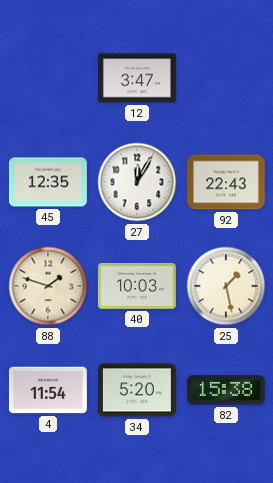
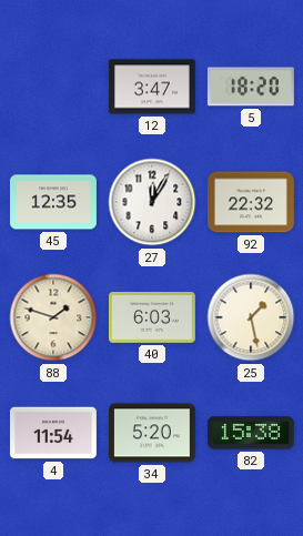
5: none -> 18:20
92: 22:43 -> 22:32
40: 10:03 -> 6:03
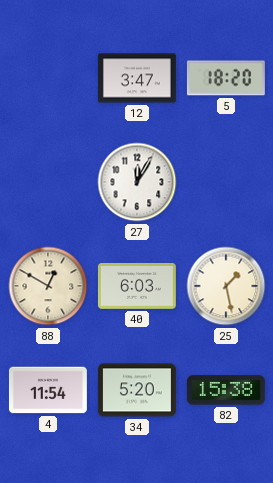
45: 12:35 -> none
92: 22:32 -> none
88: 1:48 -> 12:50
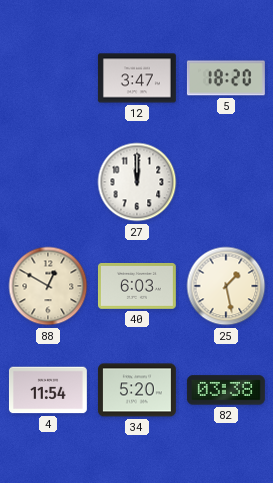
27: 12:05 -> 12:00
82: 15:38 -> 03:38
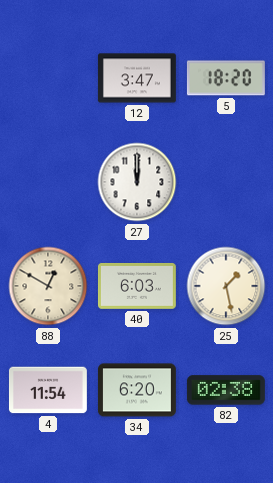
34: 5:20 -> 6:20
82: 03:38 -> 02:38
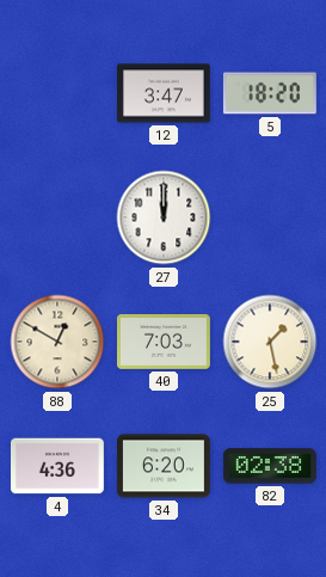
40: 6:03 -> 7:03
4: 11:54 -> 4:36
